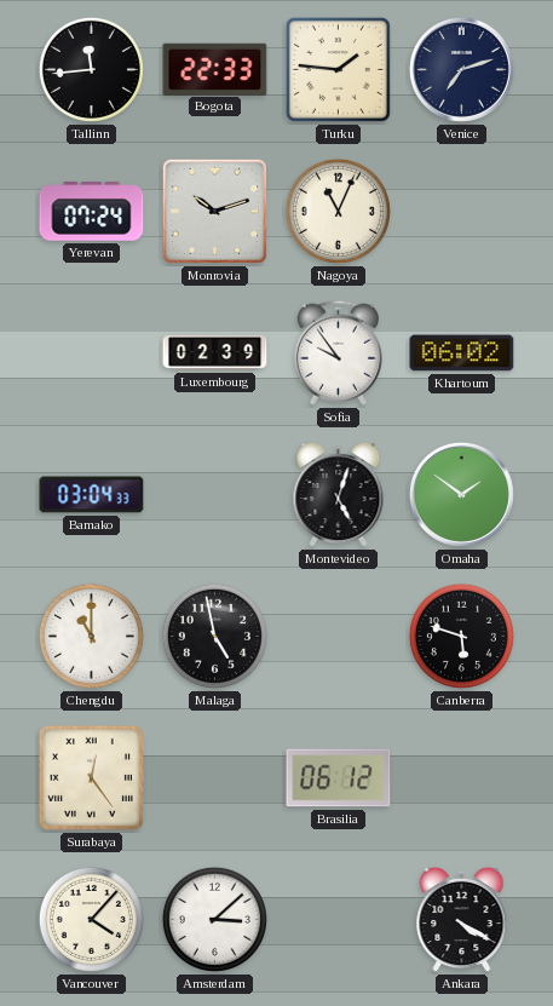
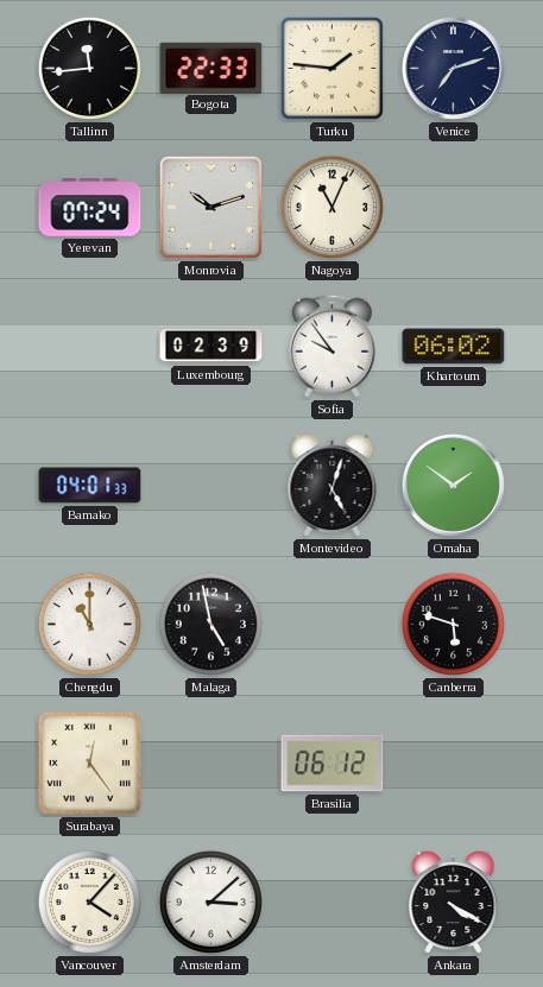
Bamako: 03:04 -> 04:01
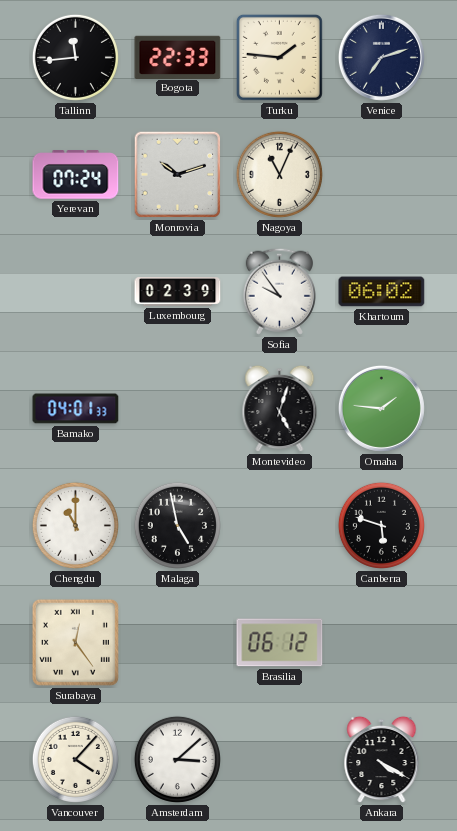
Omaha: 1:51 -> 1:46
